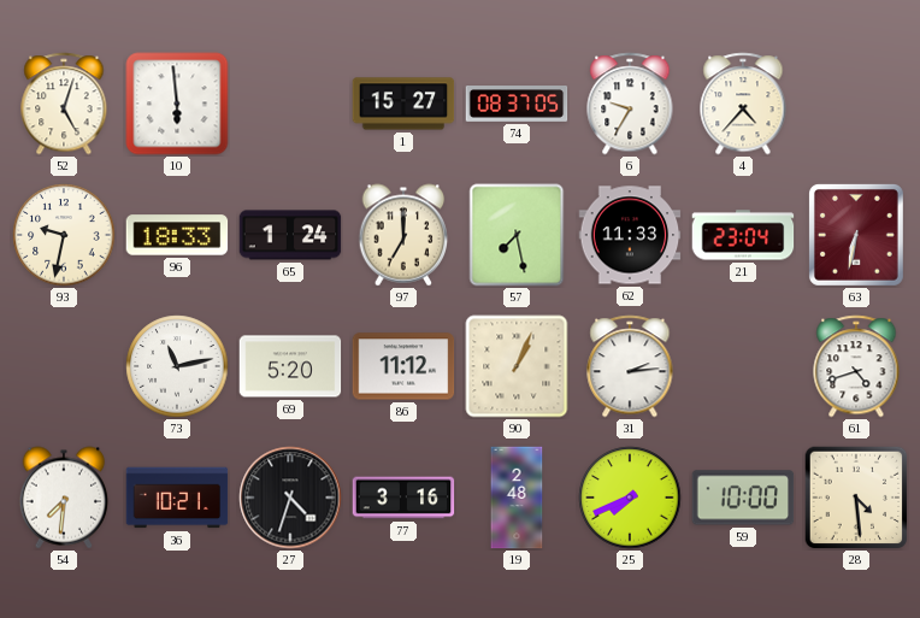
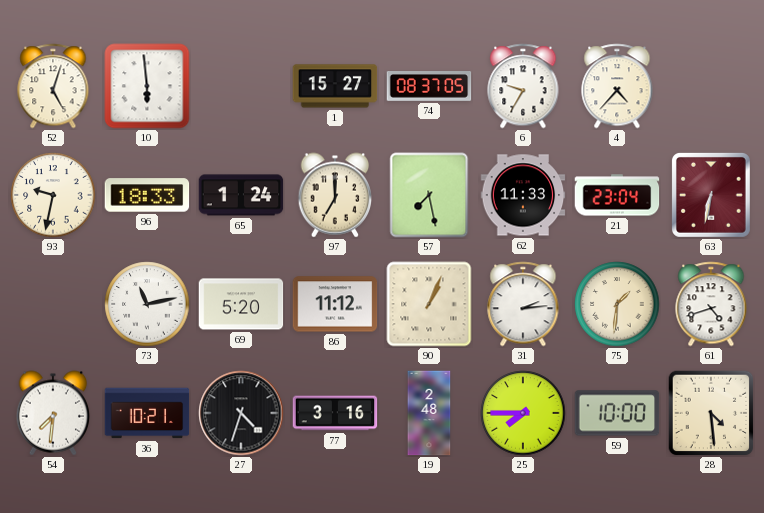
75: none -> 1:31
25: 7:41 -> 7:45
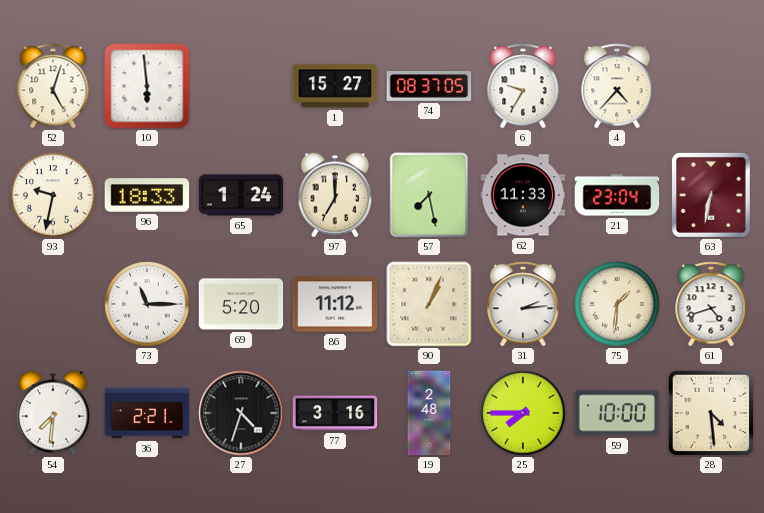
73: 11:13 -> 11:15
36: 10:21 -> 2:21
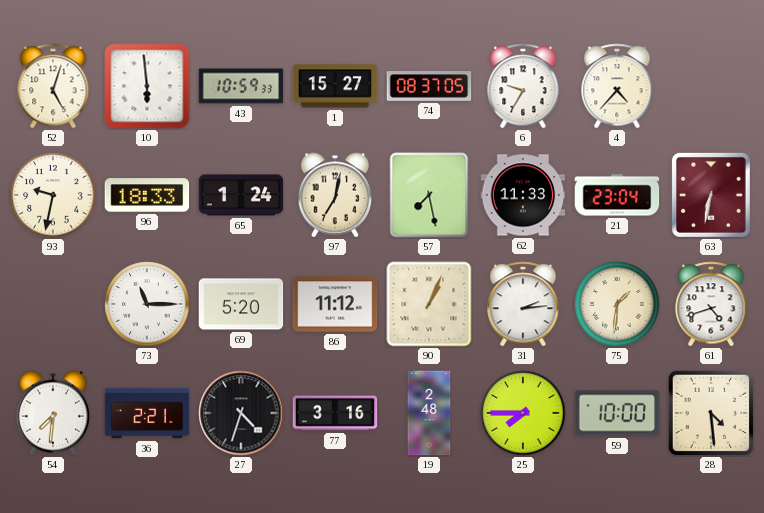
43: none -> 10:59
97: 7:00 -> 7:02
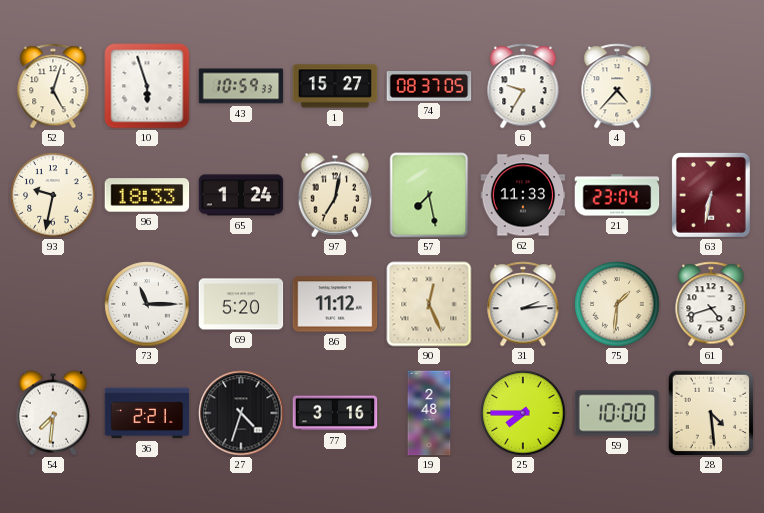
10: 5:59 -> 5:57
90: 1:04 -> 12:26
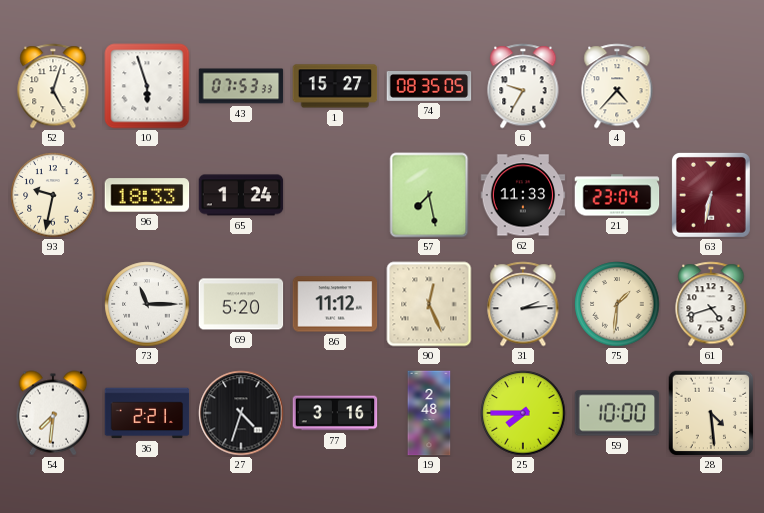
43: 10:59 -> 07:53
74: 08:37 -> 08:35
97: 7:02 -> none
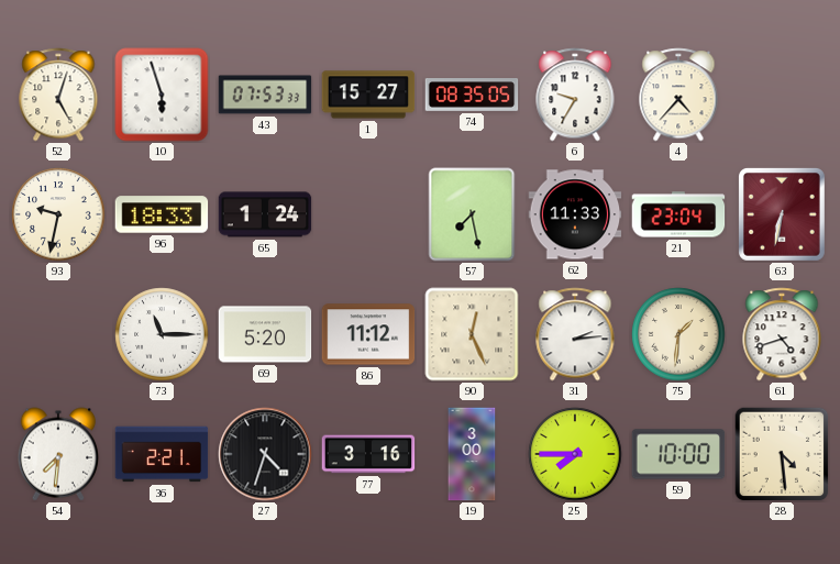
19: 2:48 -> 3:00
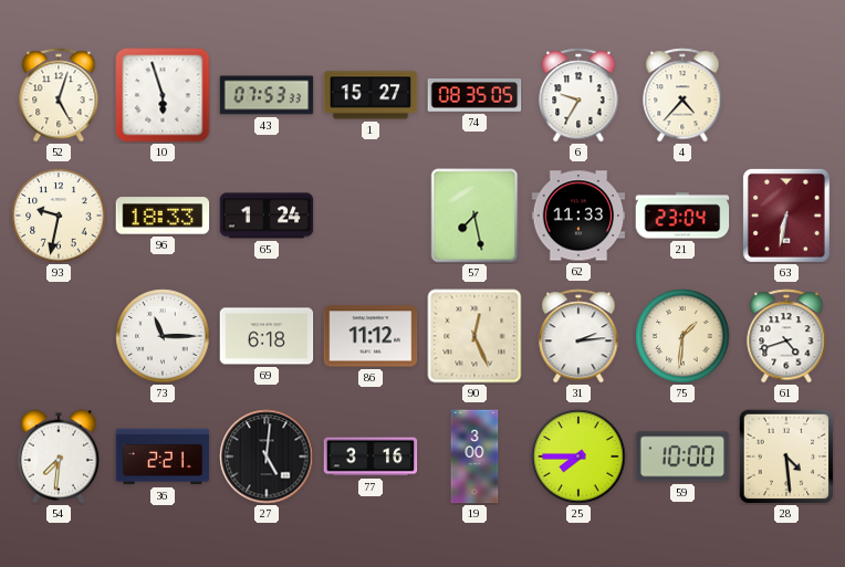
69: 5:20 -> 6:18
27: 4:33 -> 5:01
